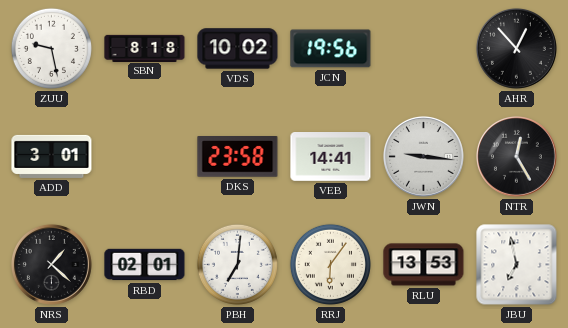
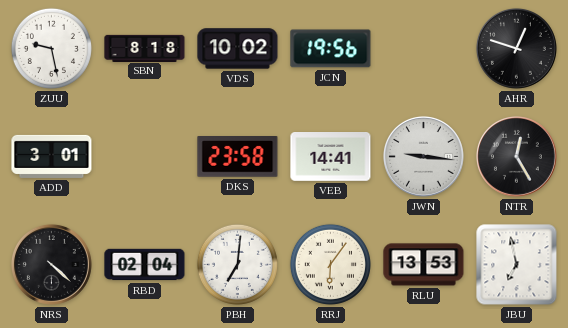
AHR: 12:53 -> 12:48
NRS: 1:22 -> 4:22
RBD: 02:01 -> 02:04
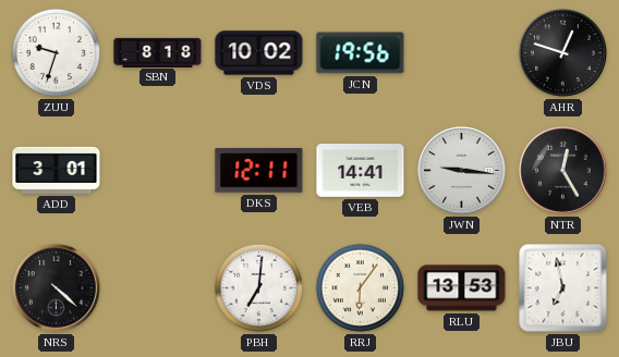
ZUU: 9:28 -> 9:33
DKS: 23:58 -> 12:11
RBD: 02:04 -> none
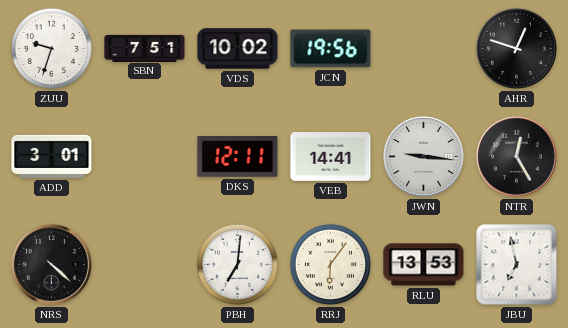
SBN: 8:18 -> 7:51
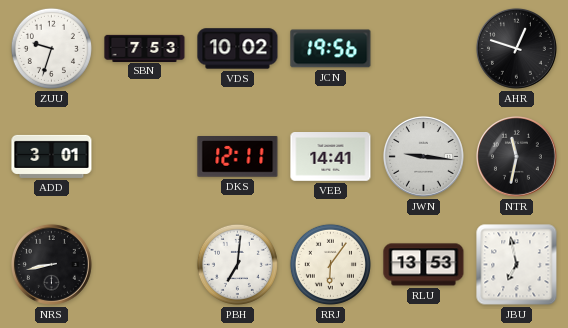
SBN: 7:51 -> 7:53
NTR: 12:25 -> 11:32
NRS: 4:22 -> 8:43
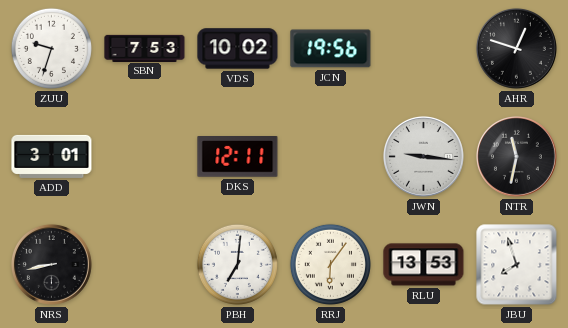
VEB: 14:41 -> none
JBU: 6:58 -> 7:57
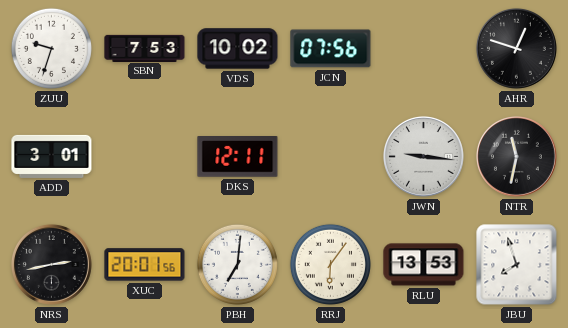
JCN: 19:56 -> 07:56
NRS: 8:43 -> 2:43
XUC: none -> 20:01
